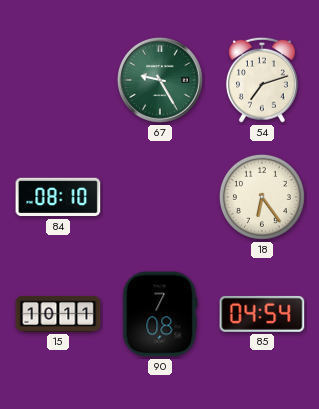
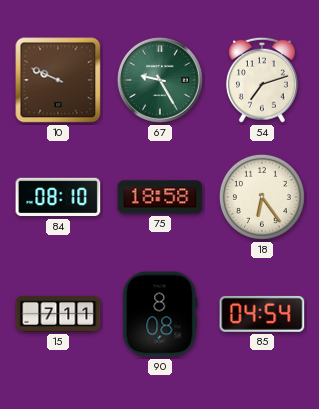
10: none -> 9:49
75: none -> 18:58
15: 10:11 -> 7:11
90: 7:08 -> 8:08
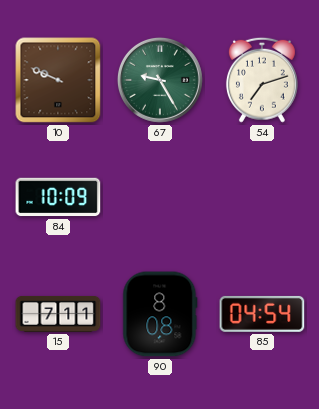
84: 08:10 -> 10:09
75: 18:58 -> none
18: 6:24 -> none
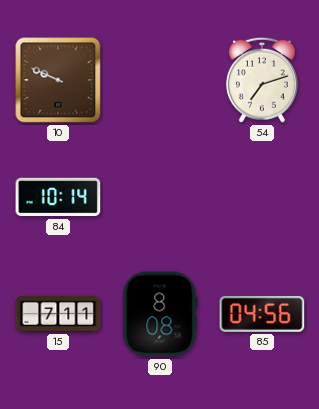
67: 9:25 -> none
84: 10:09 -> 10:14
85: 04:54 -> 04:56
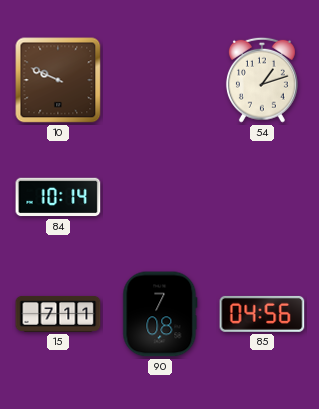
54: 7:12 -> 1:12
90: 8:08 -> 7:08
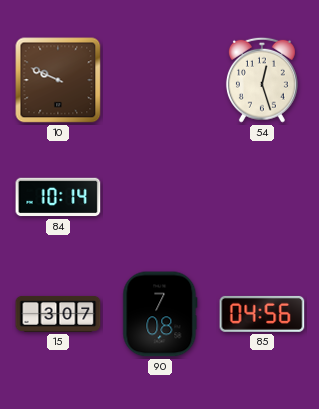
54: 1:12 -> 12:27
15: 7:11 -> 3:07
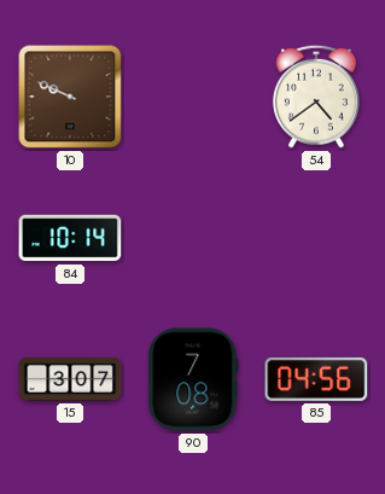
54: 12:27 -> 4:39
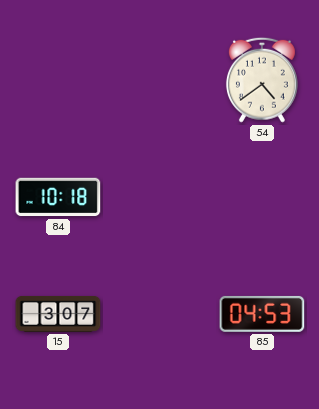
10: 9:49 -> none
84: 10:14 -> 10:18
90: 7:08 -> none
85: 04:56 -> 04:53
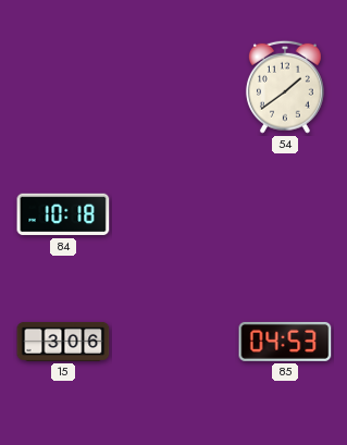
54: 4:39 -> 1:39
15: 3:07 -> 3:06
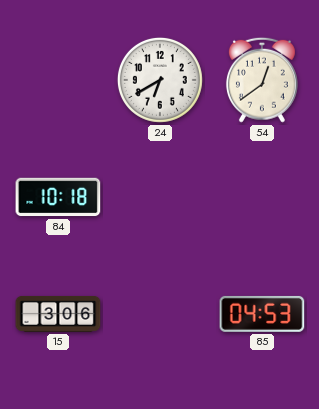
24: none -> 6:40
54: 1:39 -> 12:39
